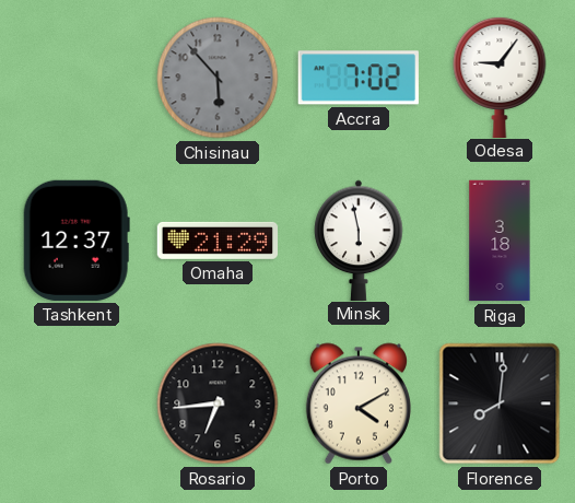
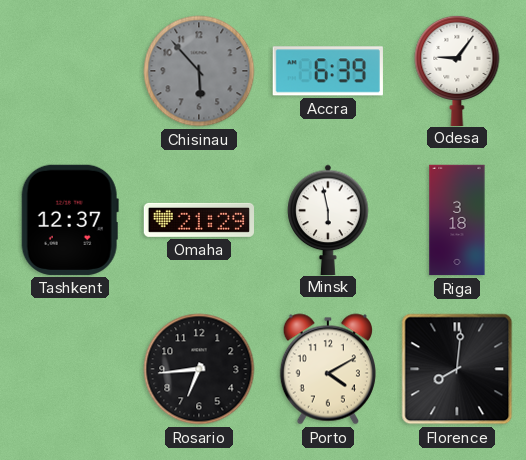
Accra: 7:02 -> 6:39
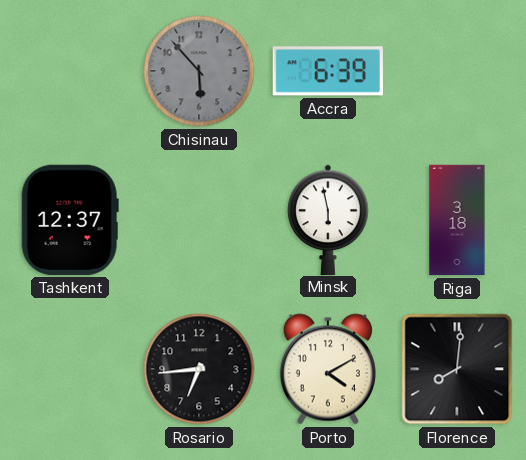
Odesa: 9:06 -> none
Omaha: 21:29 -> none
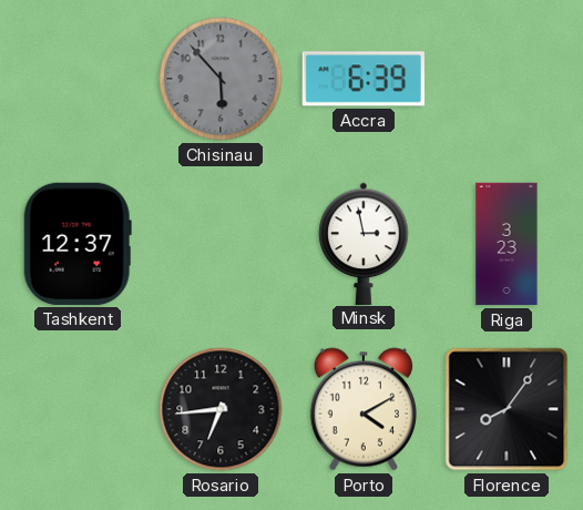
Minsk: 5:58 -> 2:58
Riga: 3:18 -> 3:23
Florence: 8:01 -> 8:06
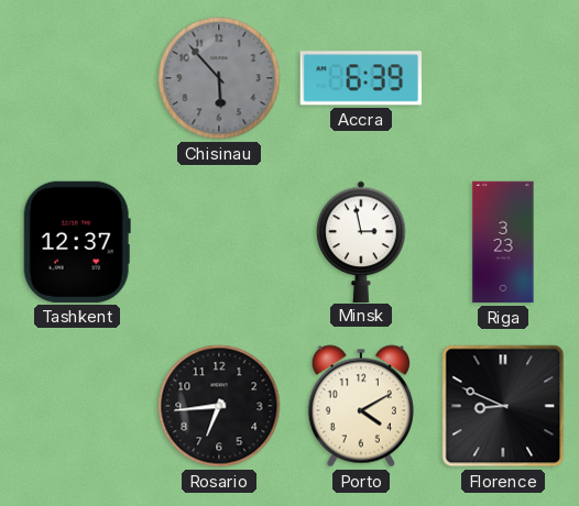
Florence: 8:06 -> 8:49
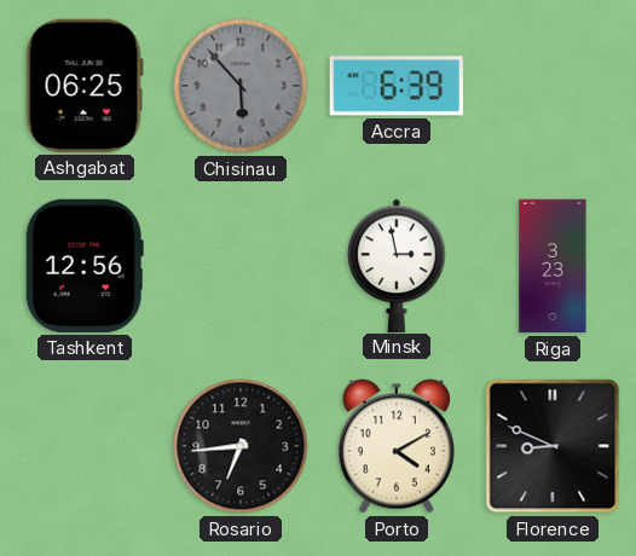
Ashgabat: none -> 06:25
Tashkent: 12:37 -> 12:56
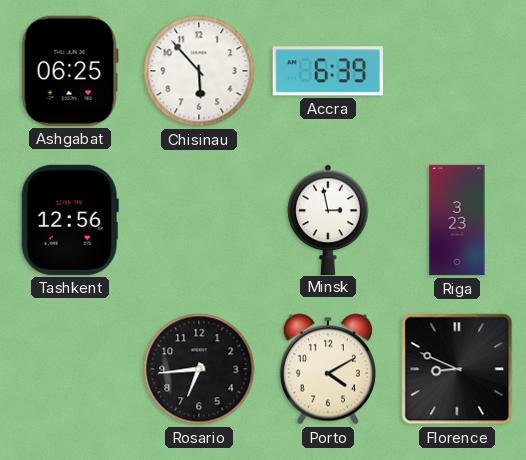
Chisinau dial: grey -> white
